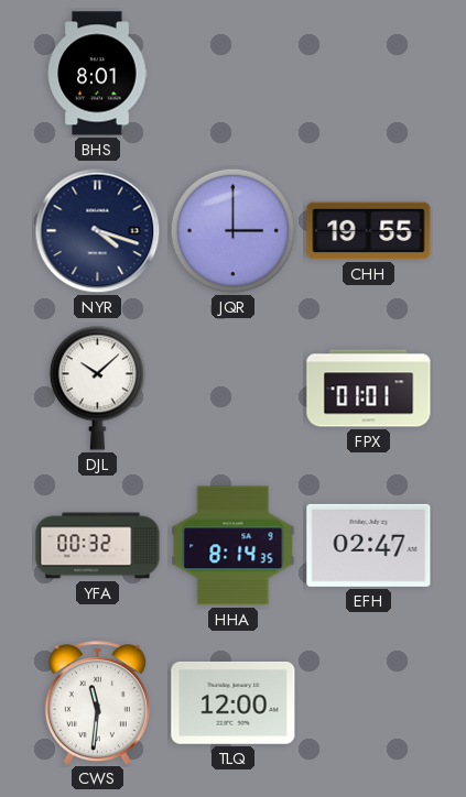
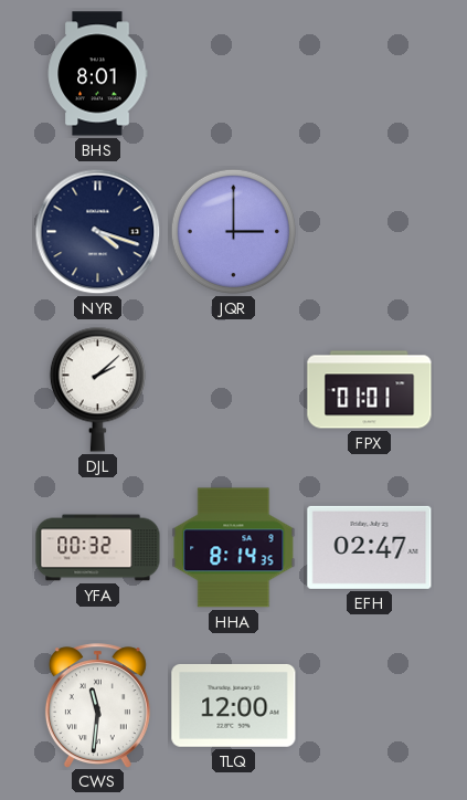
CHH: 19:55 -> none
DJL: 10:08 -> 2:08
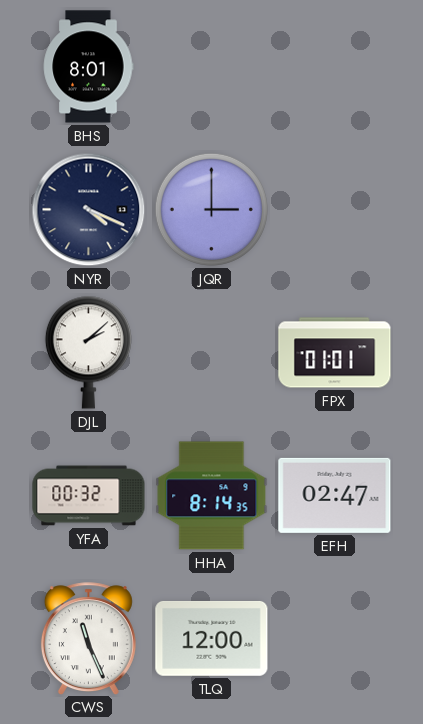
NYR: 4:18 -> 4:19
CWS: 11:31 -> 11:26
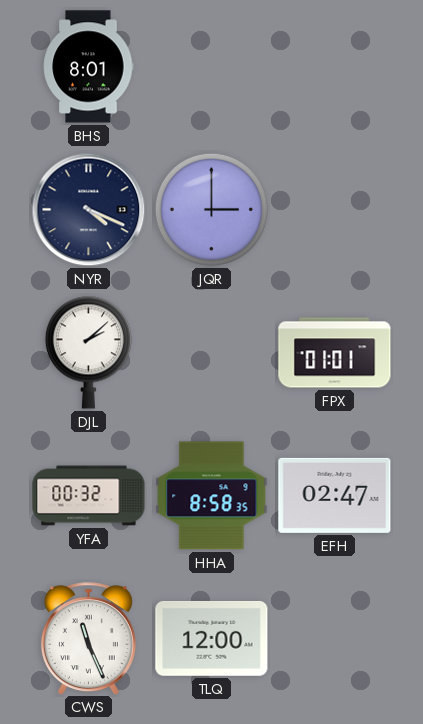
HHA: 8:14 -> 8:58
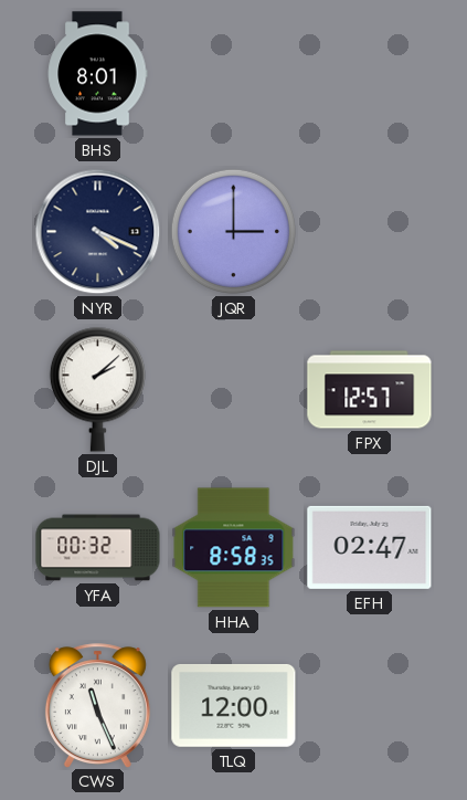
FPX: 01:01 -> 12:57
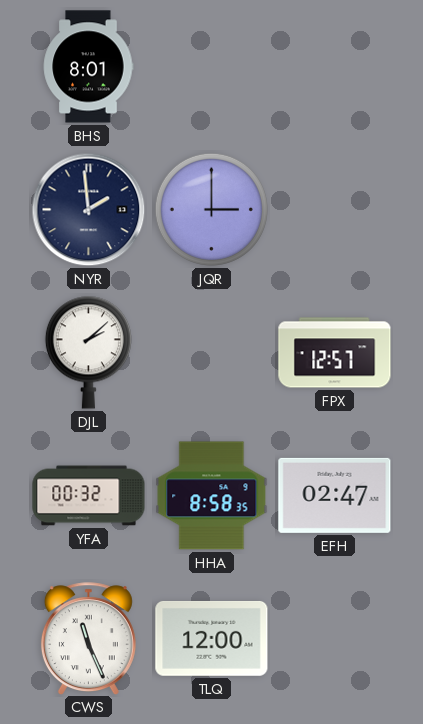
NYR: 4:19 -> 1:59
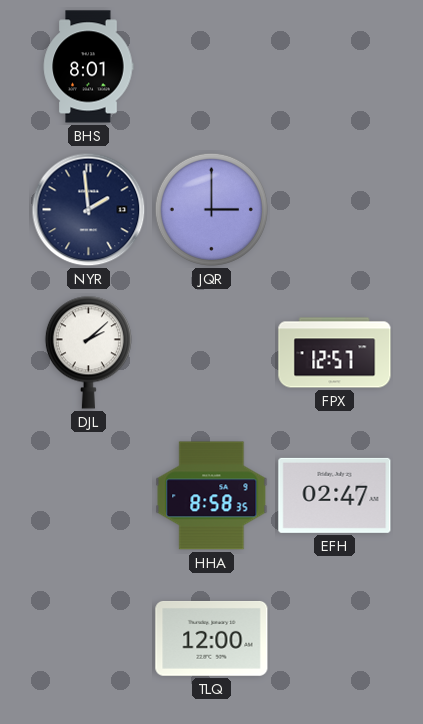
YFA: 00:32 -> none
CWS: 11:26 -> none
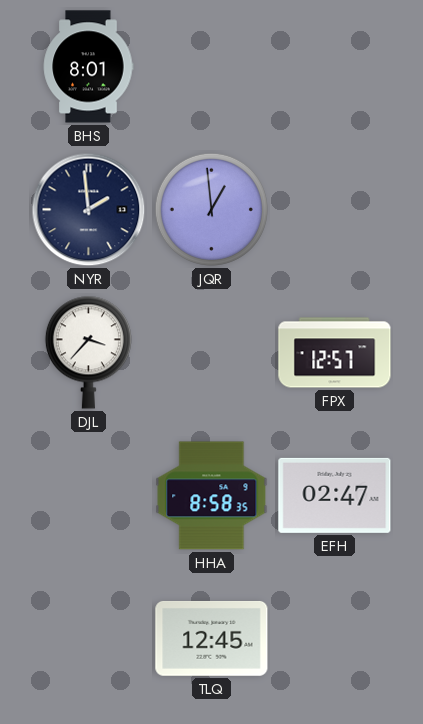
JQR: 3:00 -> 12:59
DJL: 2:08 -> 3:37
TLQ: 12:00 -> 12:45
